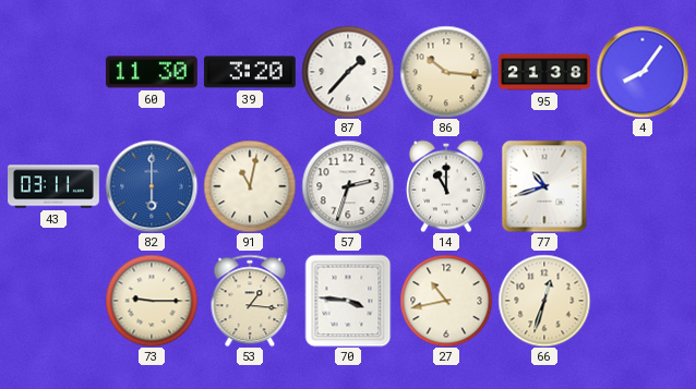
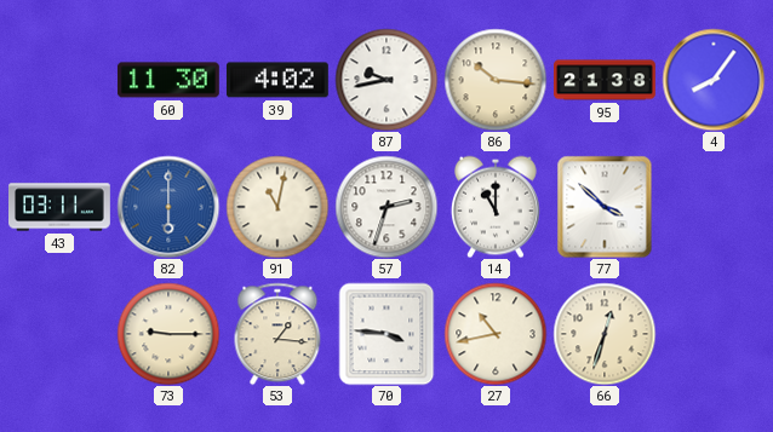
39: 3:20 -> 4:02
87: 1:37 -> 9:43
77: 10:42 -> 3:52
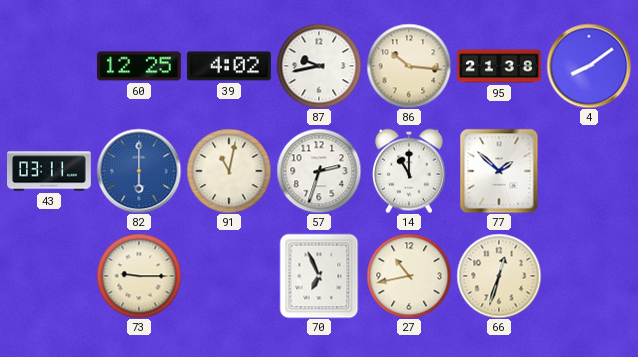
60: 11:30 -> 12:25
4: 8:06 -> 8:09
77: 3:52 -> 1:52
53: 1:16 -> none
70: 3:46 -> 6:56
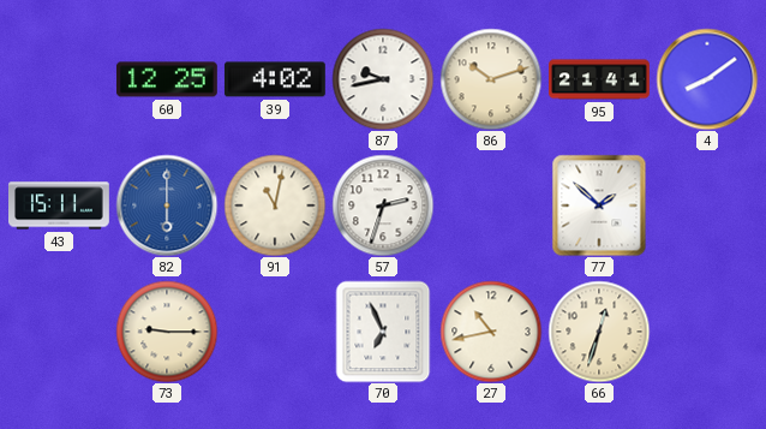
86: 10:16 -> 10:12
95: 21:38 -> 21:41
43: 03:11 -> 15:11
14: 11:00 -> none
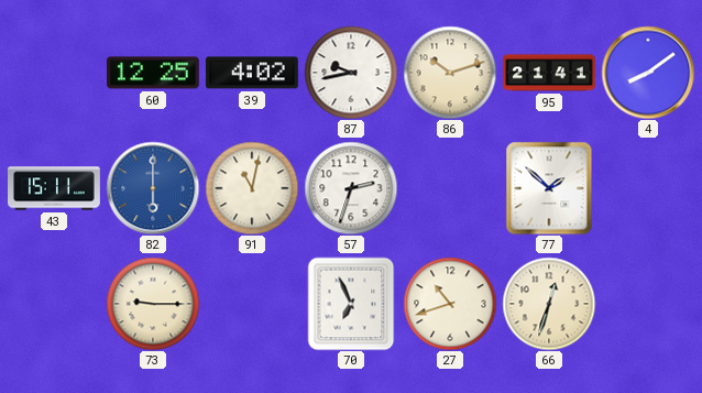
27: 10:43 -> 10:42
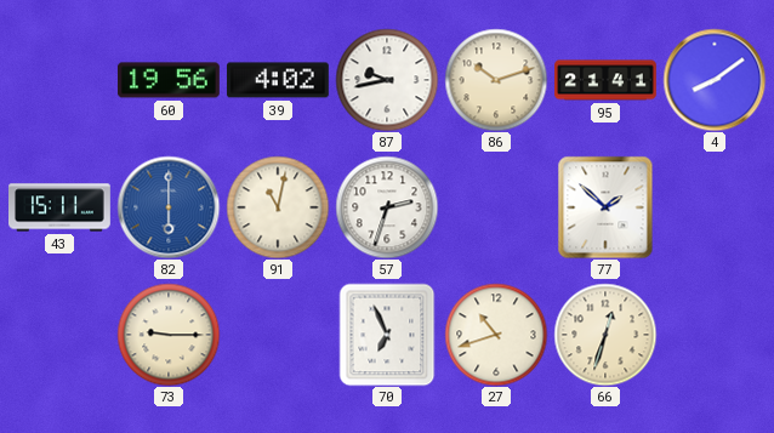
60: 12:25 -> 19:56
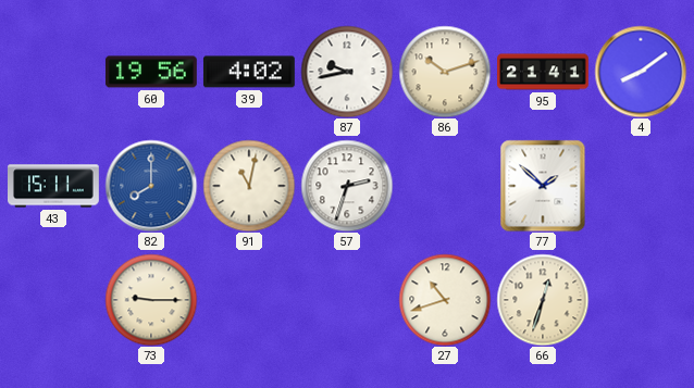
82: 6:00 -> 8:00
70: 6:56 -> none
